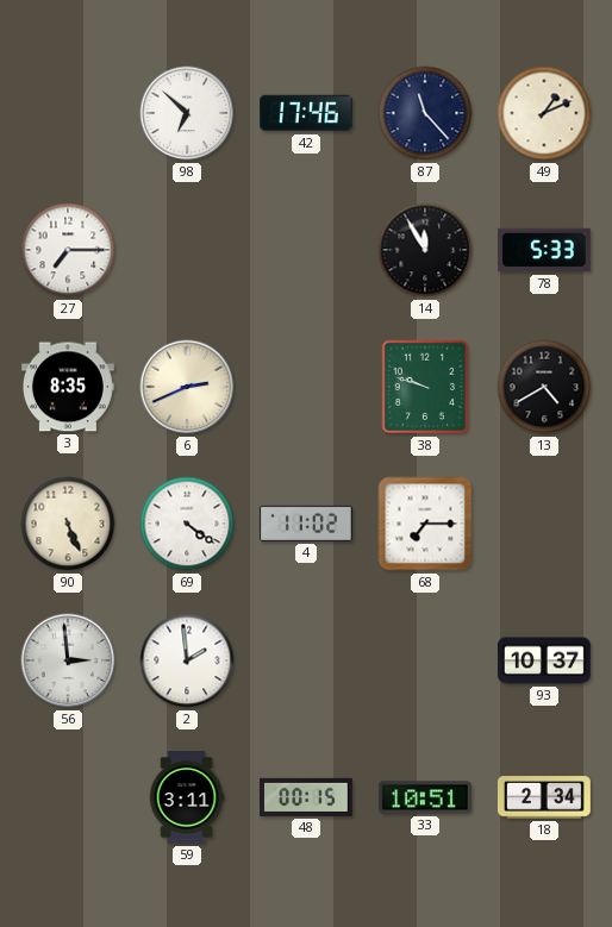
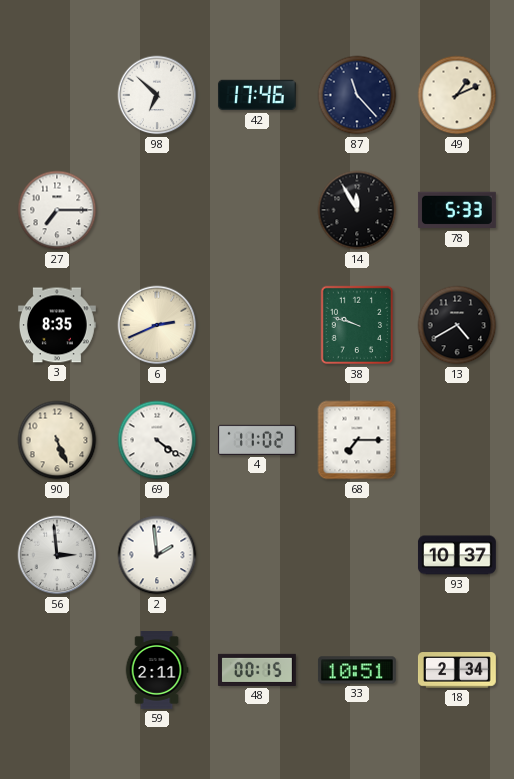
59: 3:11 -> 2:11
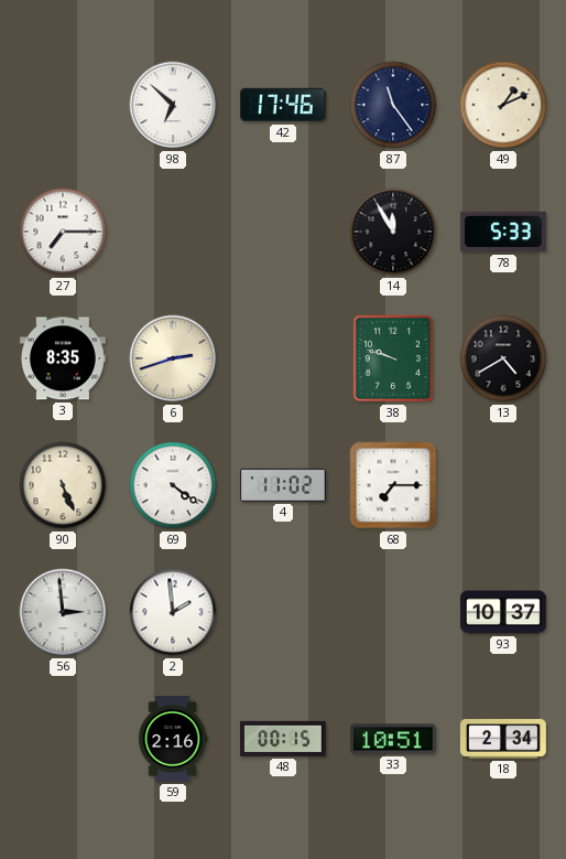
87: 11:23 -> 11:24
6: 2:41 -> 2:42
59: 2:11 -> 2:16
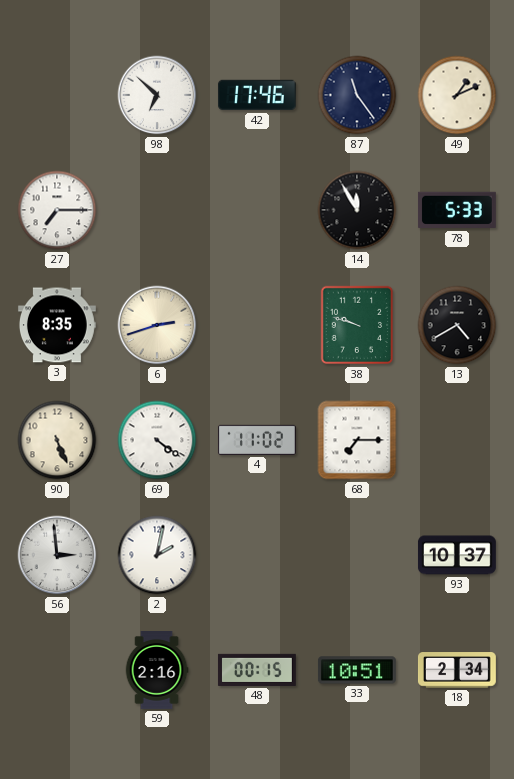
2: 1:59 -> 2:02
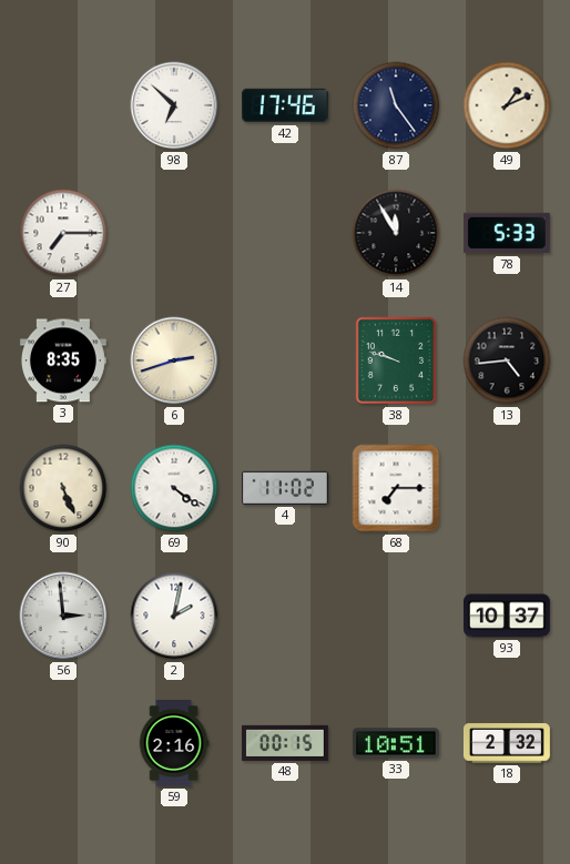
13: 4:40 -> 4:44
18: 2:34 -> 2:32
